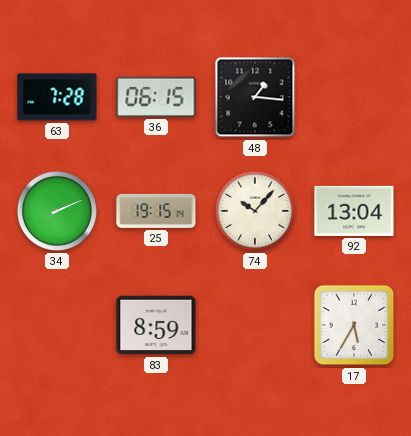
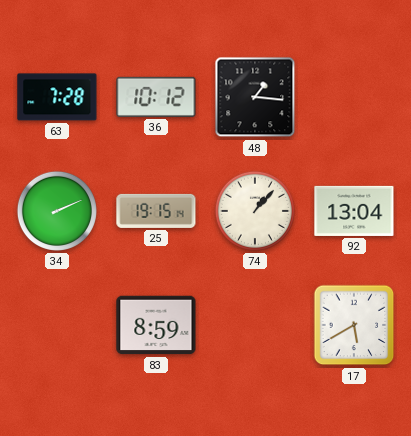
36: 06:15 -> 10:12
74: 10:07 -> 1:07
17: 5:35 -> 5:40
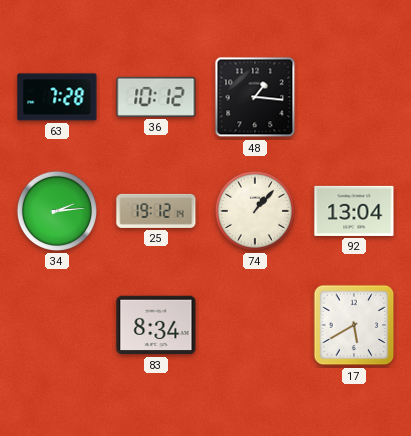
34: 2:11 -> 2:14
25: 19:15 -> 19:12
83: 8:59 -> 8:34
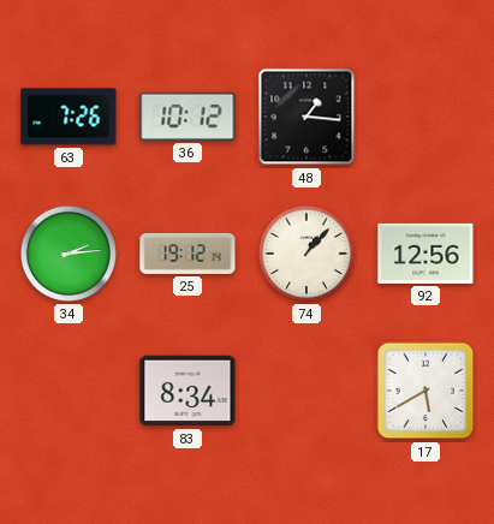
63: 7:28 -> 7:26
92: 13:04 -> 12:56
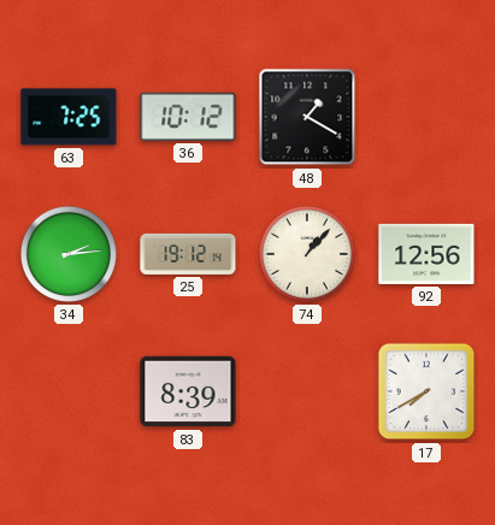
63: 7:26 -> 7:25
48: 1:16 -> 1:20
83: 8:34 -> 8:39
17: 5:40 -> 7:40
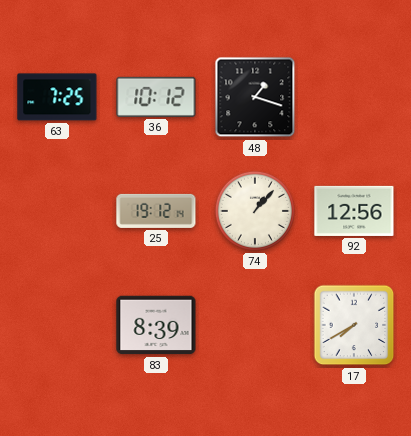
48: 1:20 -> 1:18
34: 2:14 -> none
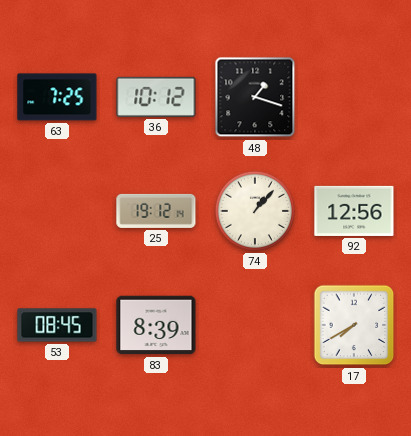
53: none -> 08:45
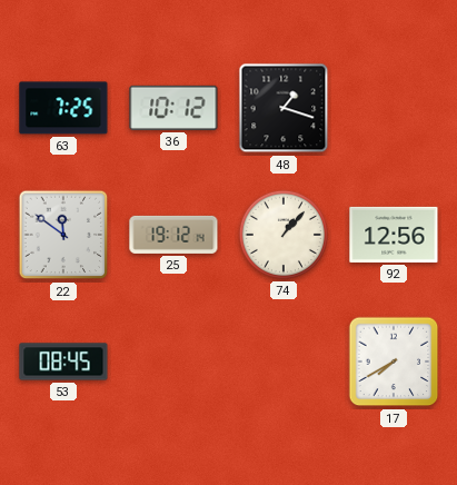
22: none -> 11:51
83: 8:39 -> none
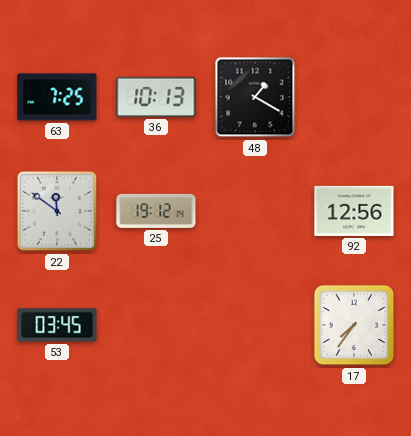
36: 10:12 -> 10:13
48: 1:18 -> 1:20
74: 1:07 -> none
53: 08:45 -> 03:45
17: 7:40 -> 7:36
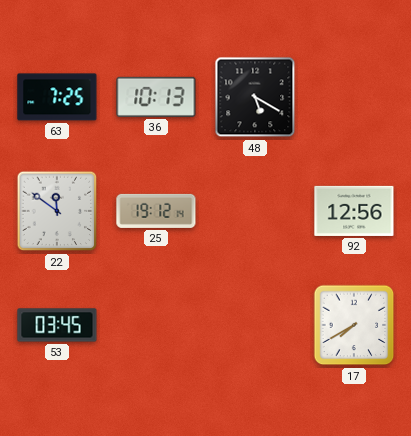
48: 1:20 -> 5:20
17: 7:36 -> 7:40
